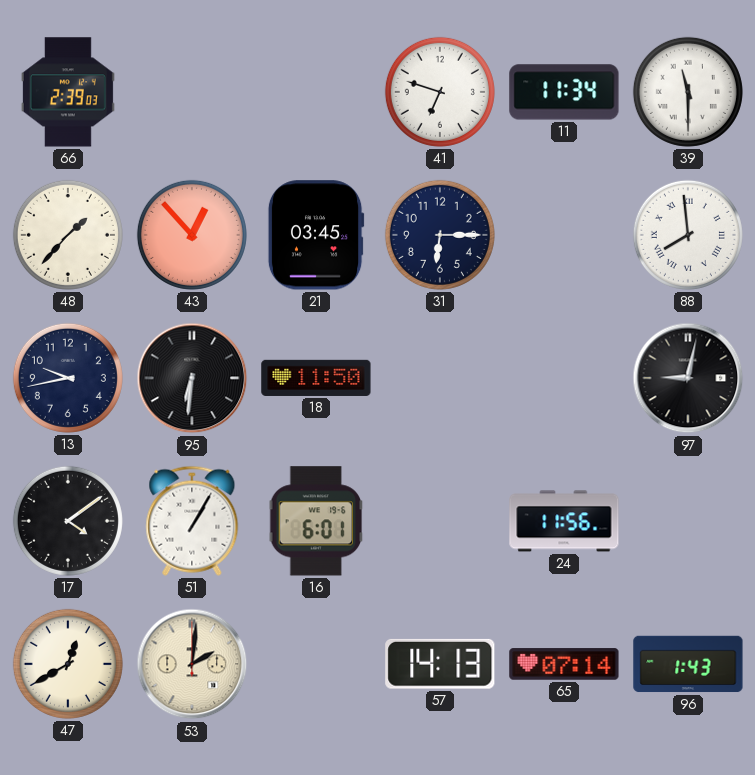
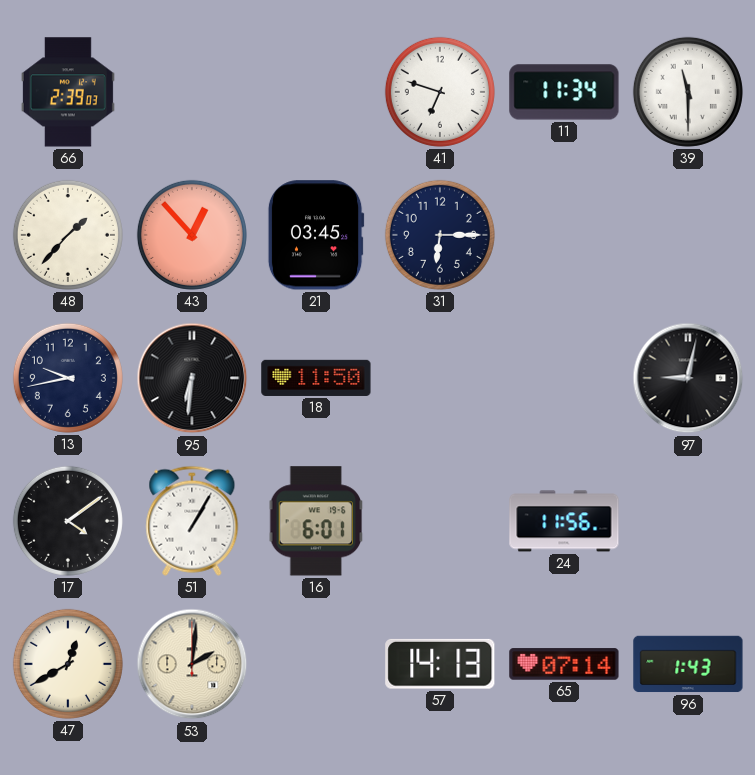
88: 7:59 -> none
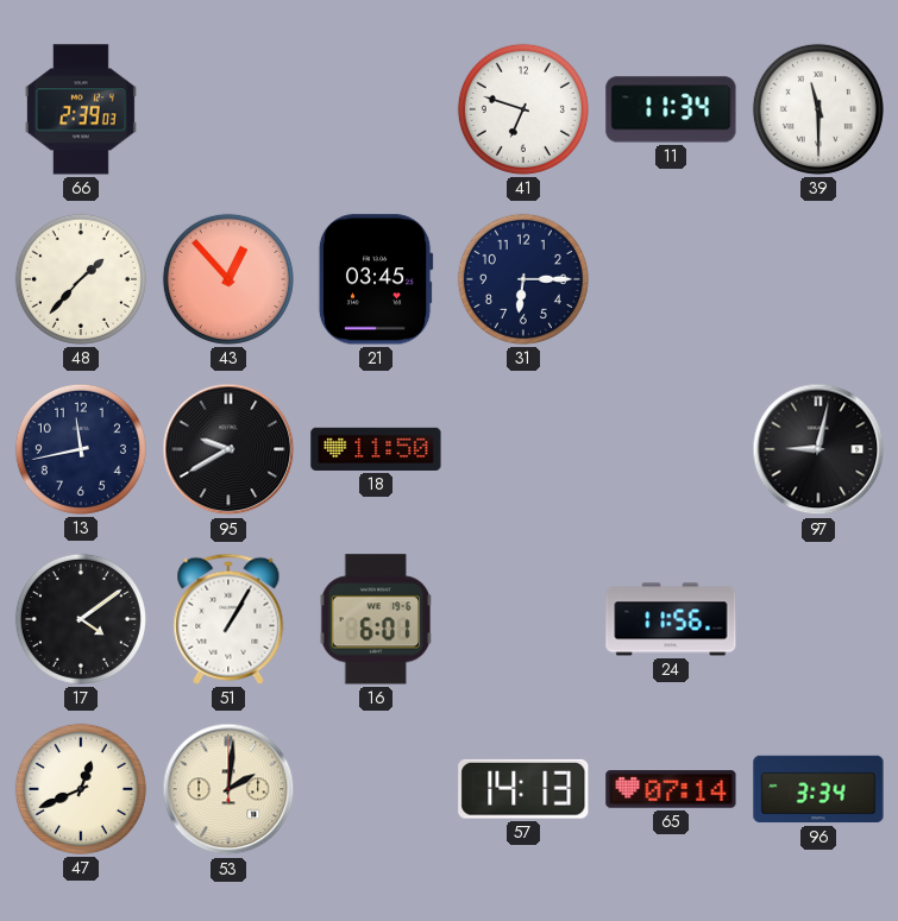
13: 9:43 -> 11:43
95: 6:31 -> 9:40
47: 12:40 -> 12:41
96: 1:43 -> 3:34
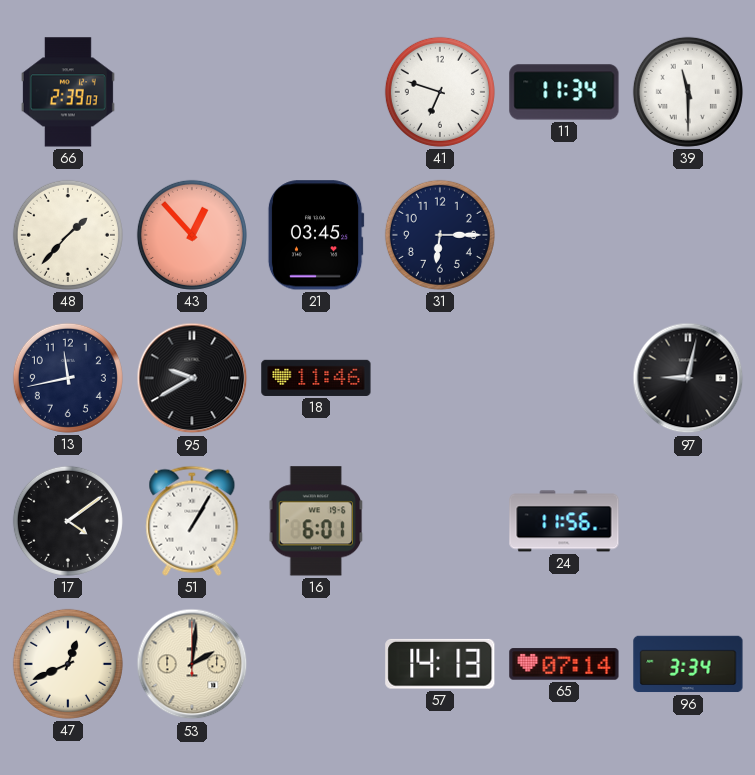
18: 11:50 -> 11:46
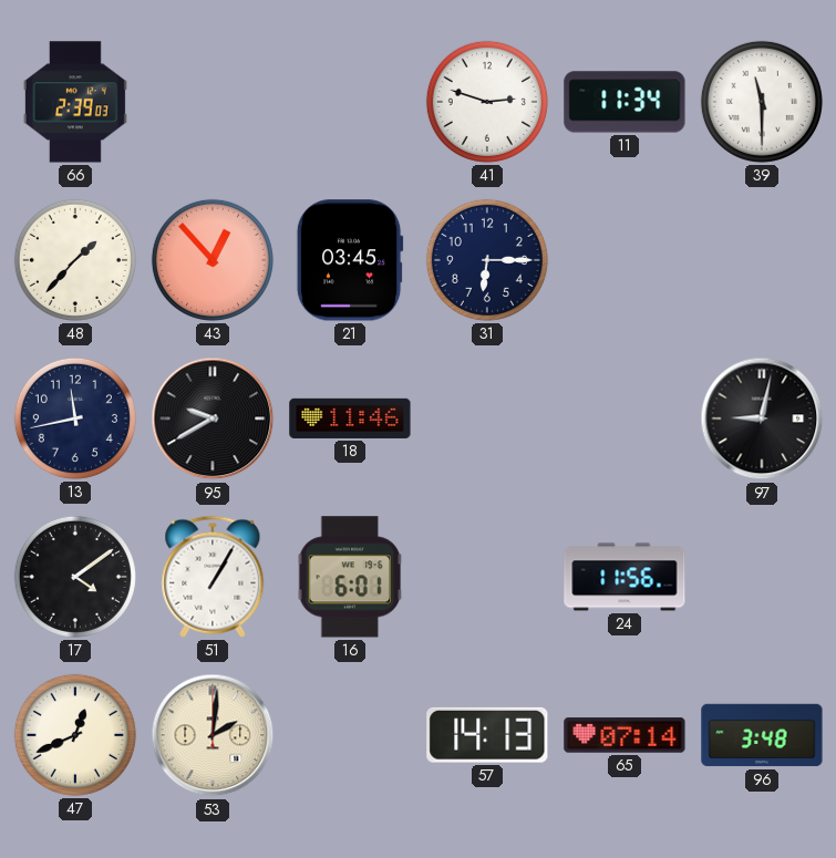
41: 6:48 -> 2:48
96: 3:34 -> 3:48
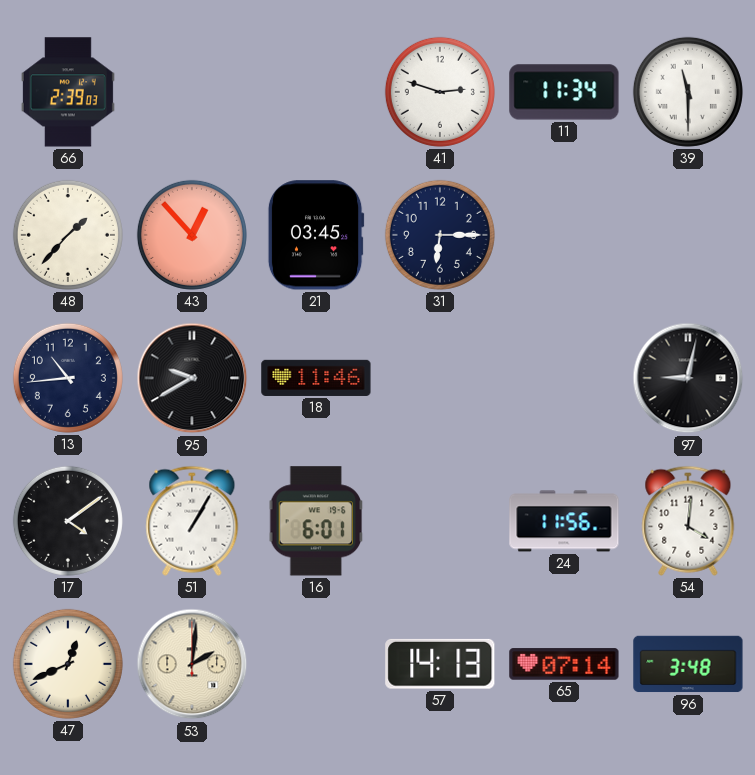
13: 11:43 -> 10:44
54: none -> 4:01
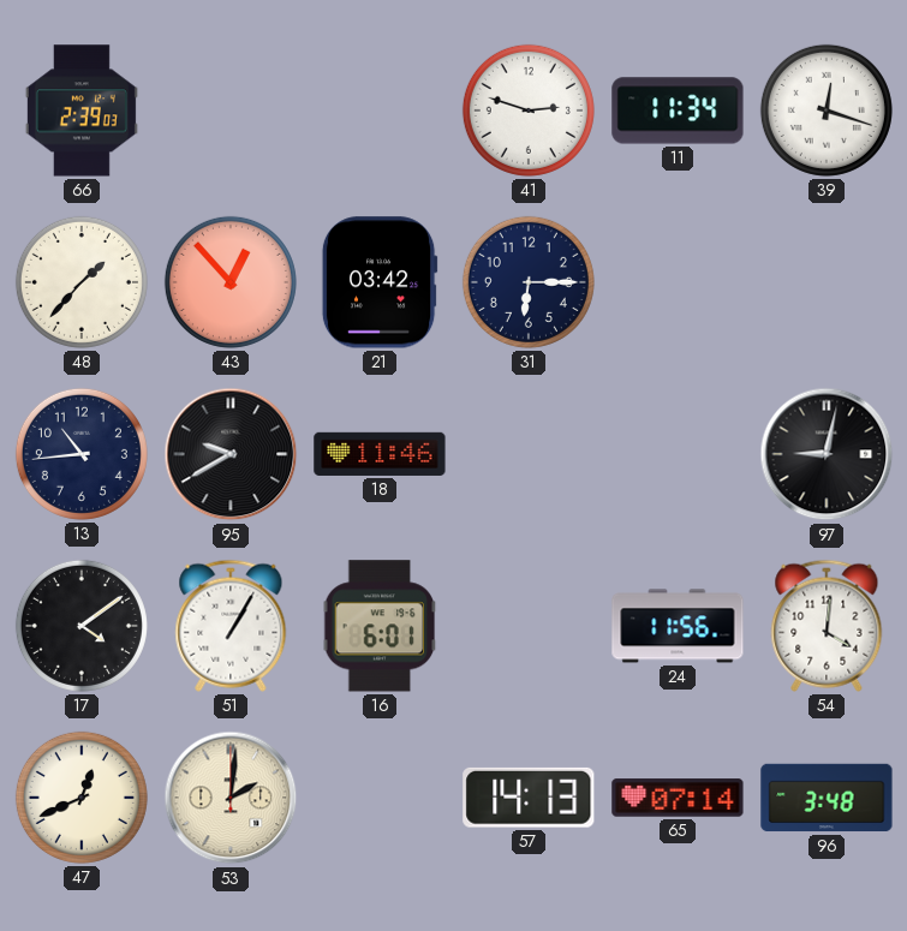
39: 11:30 -> 12:18
21: 03:45 -> 03:42
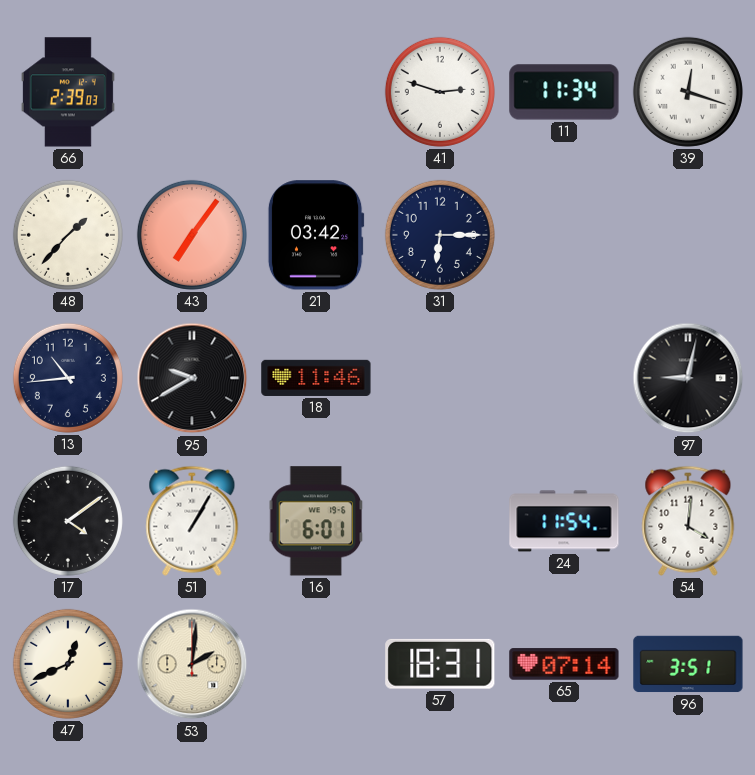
43: 12:53 -> 7:06
24: 11:56 -> 11:54
57: 14:13 -> 18:31
96: 3:48 -> 3:51
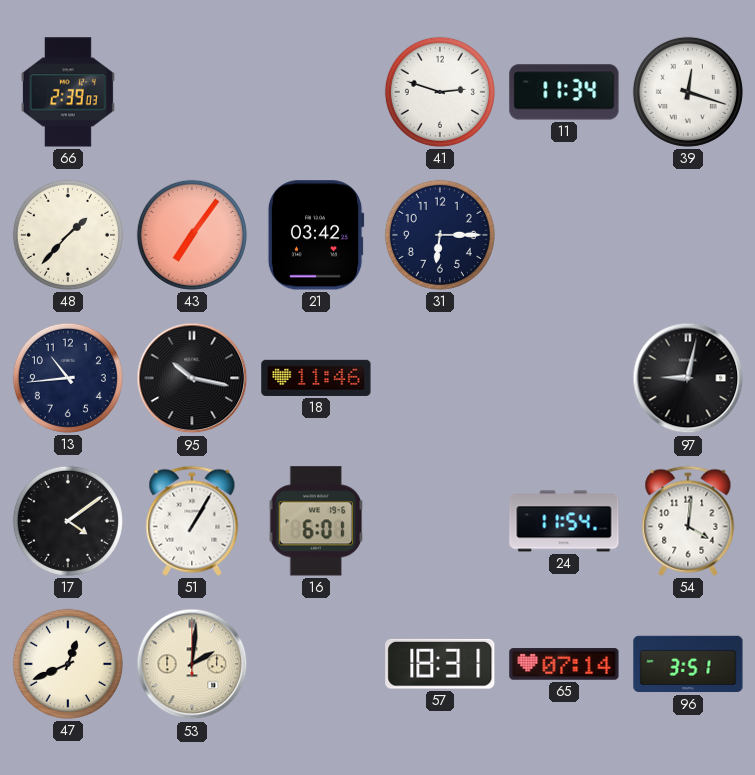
95: 9:40 -> 10:17
